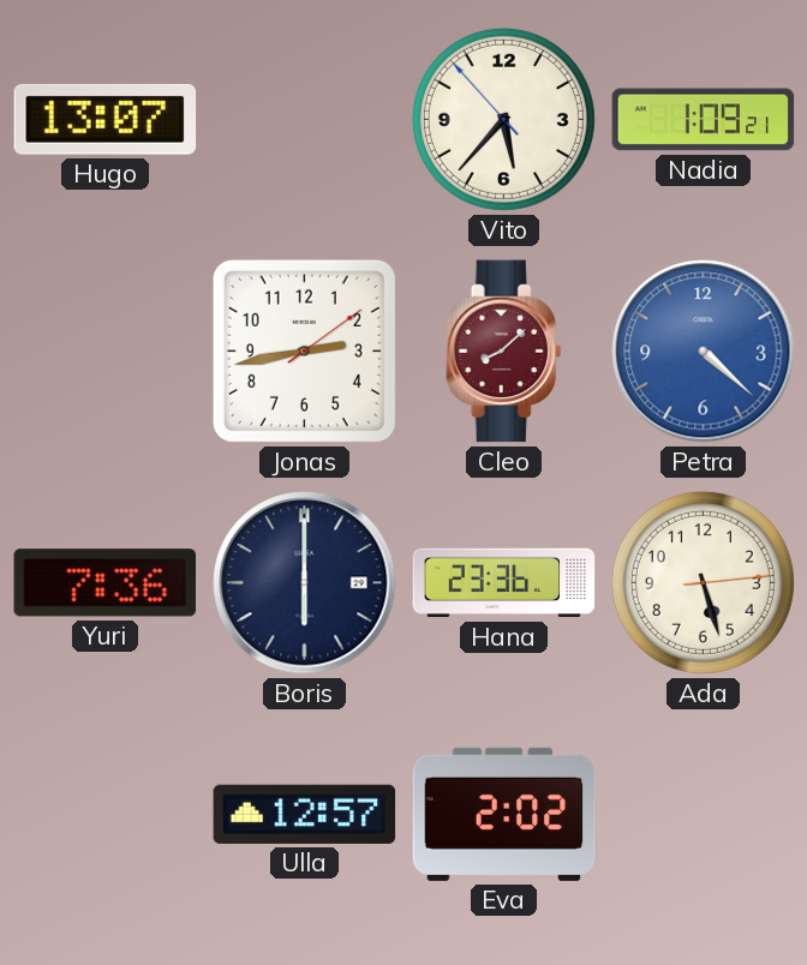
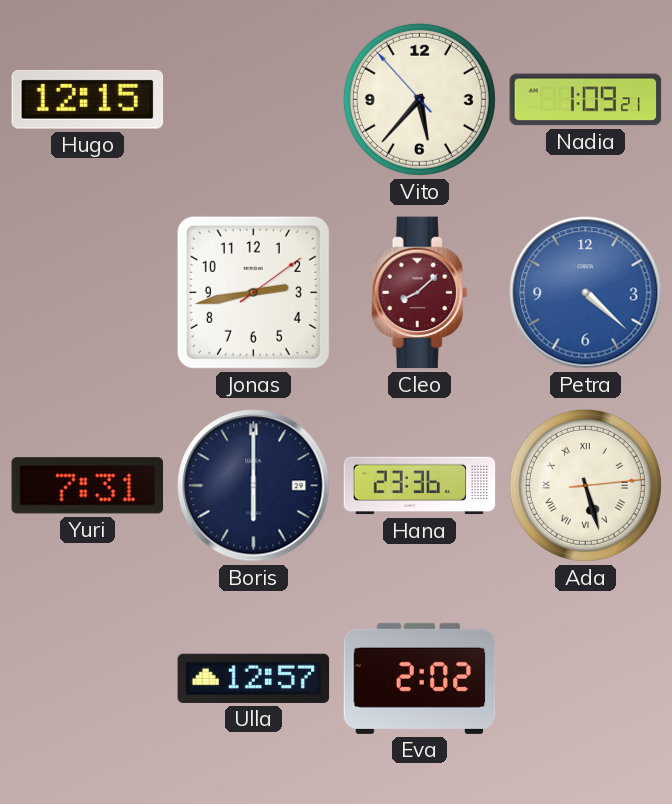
Hugo: 13:07 -> 12:15
Yuri: 7:36 -> 7:31
Ada numerals: Arabic -> Roman
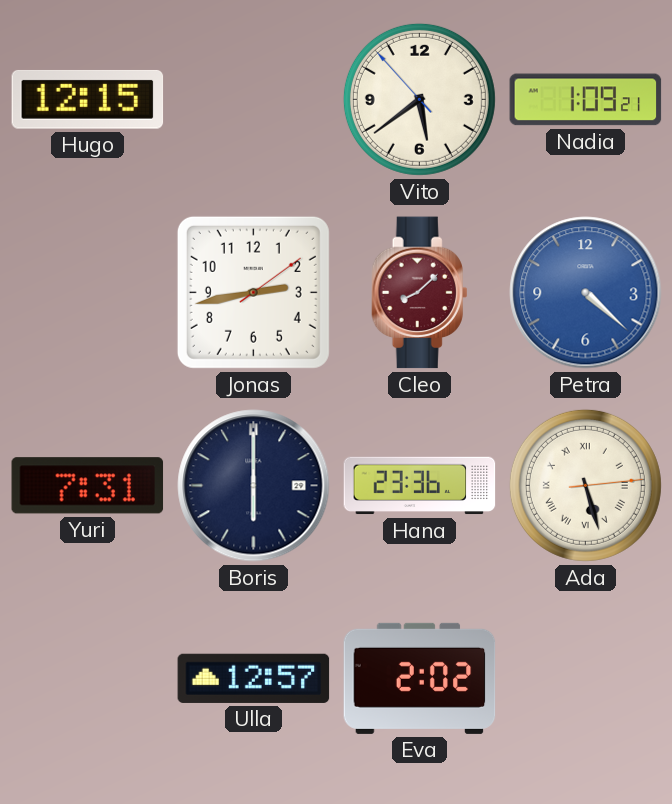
Vito: 5:36 -> 5:38
